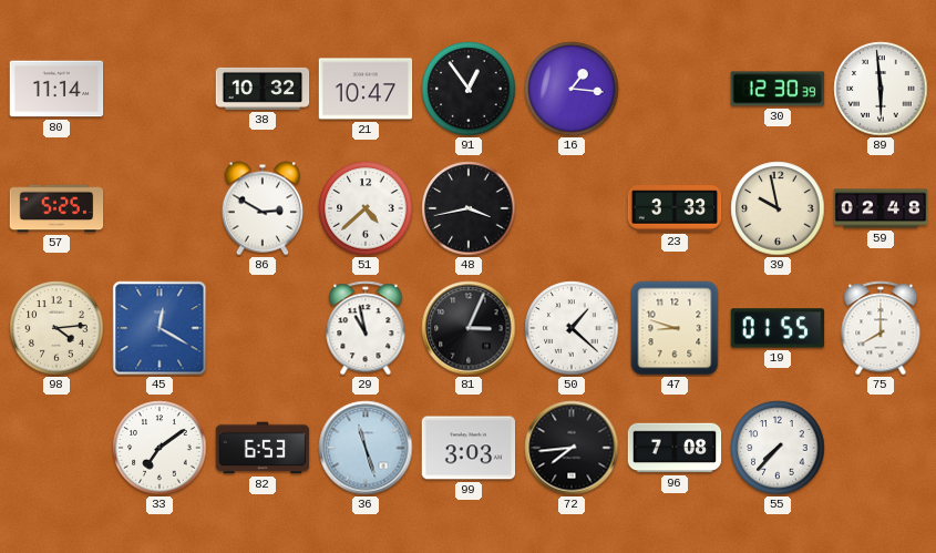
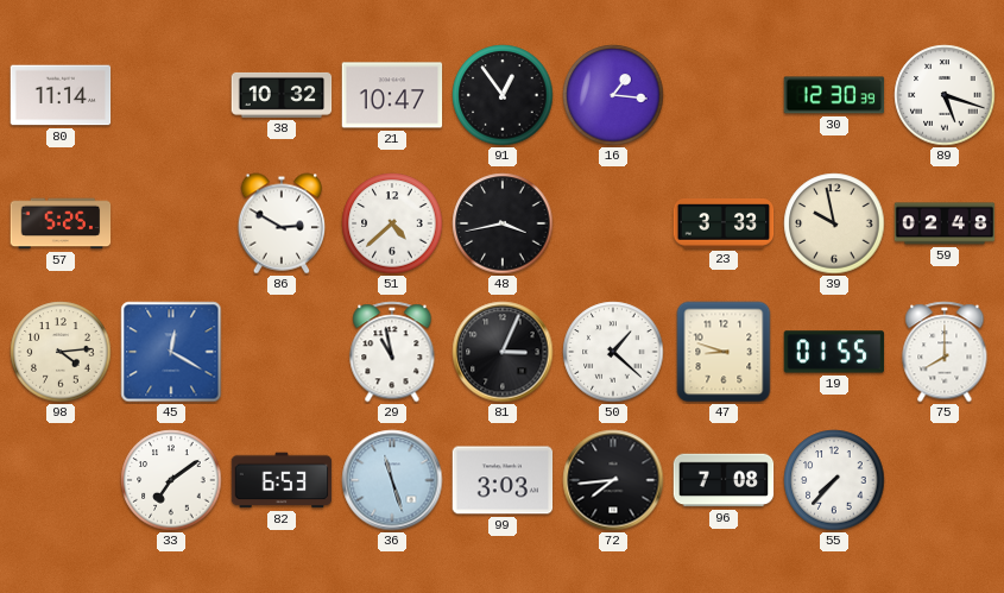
89: 5:59 -> 5:18
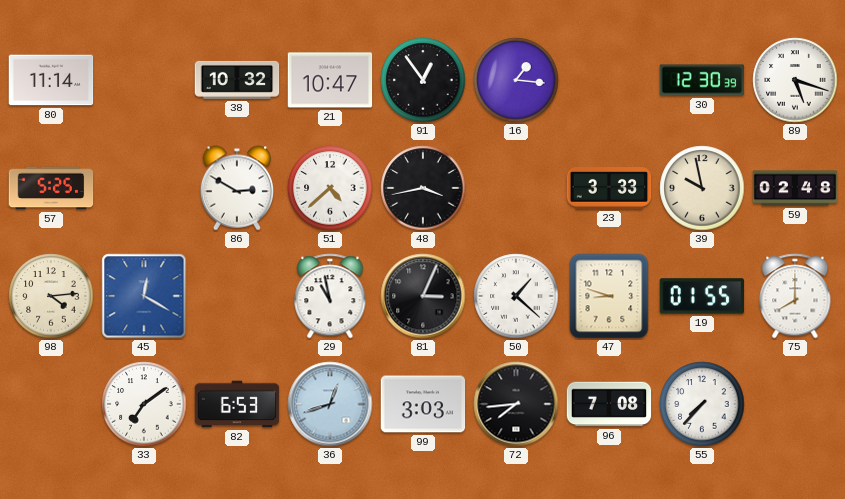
36: 11:27 -> 12:42
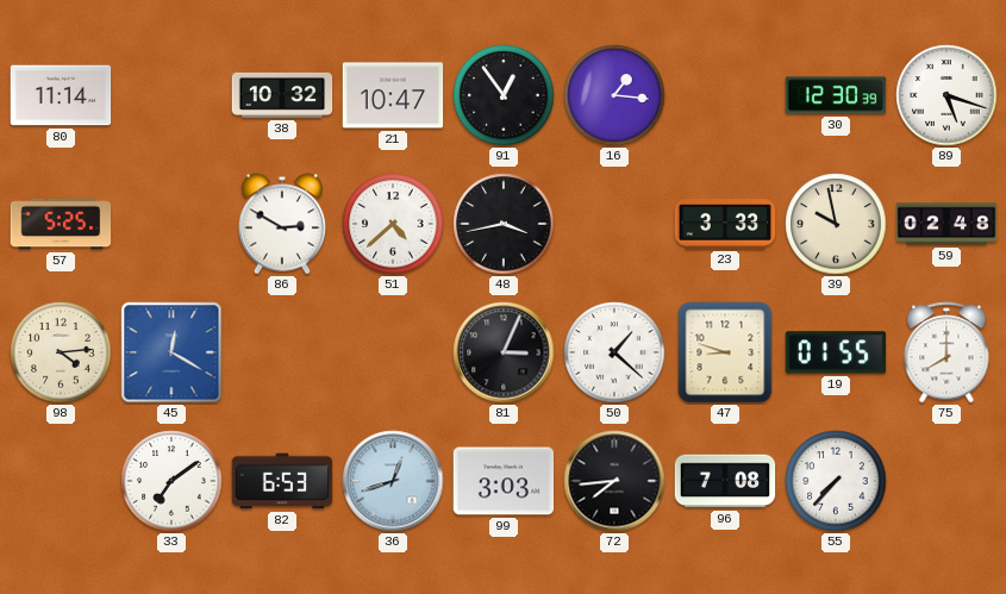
29: 10:58 -> none
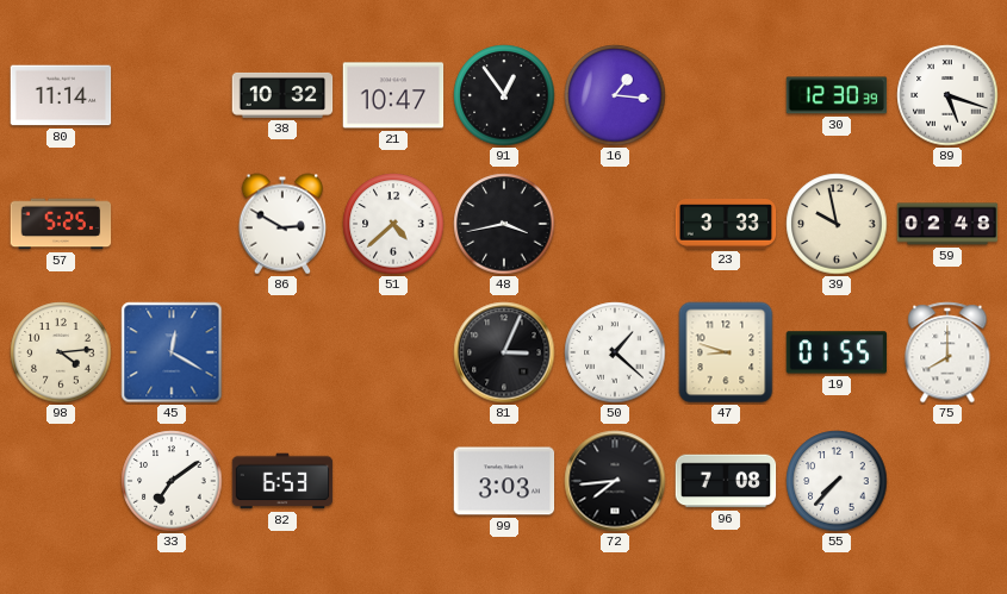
36: 12:42 -> none
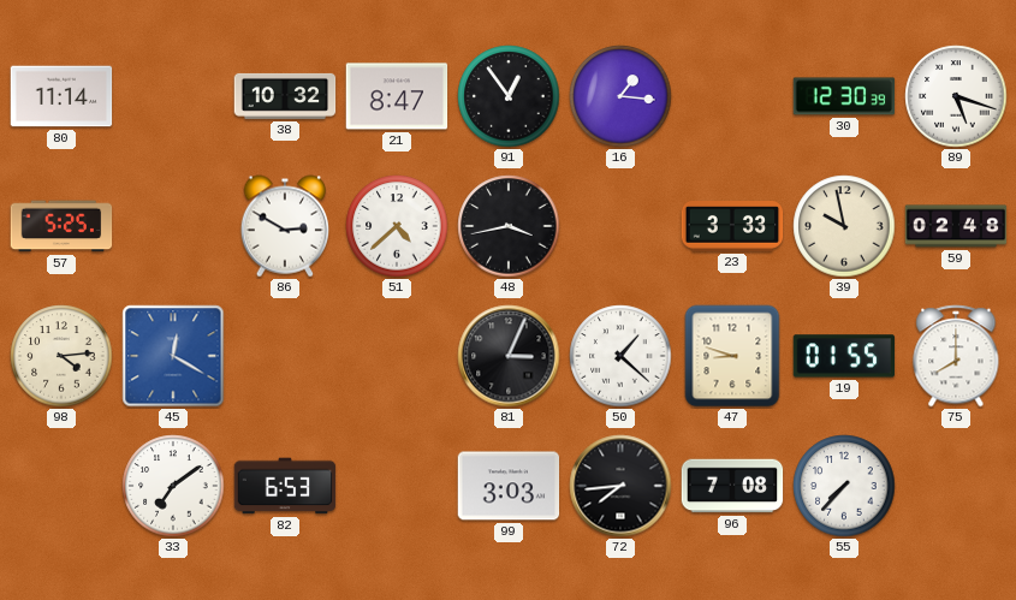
21: 10:47 -> 8:47
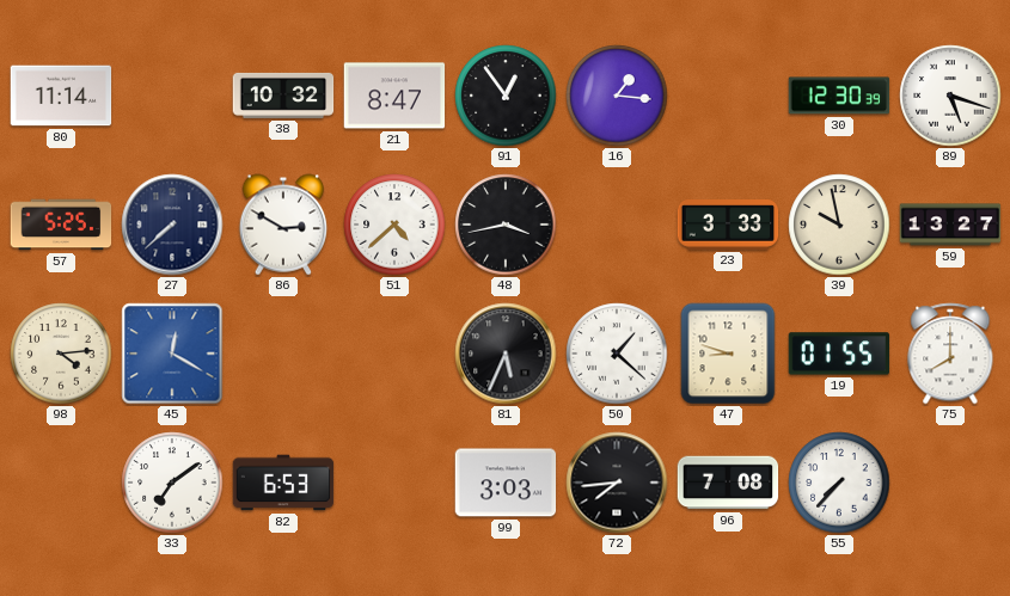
27: none -> 7:38
59: 02:48 -> 13:27
81: 3:04 -> 5:34
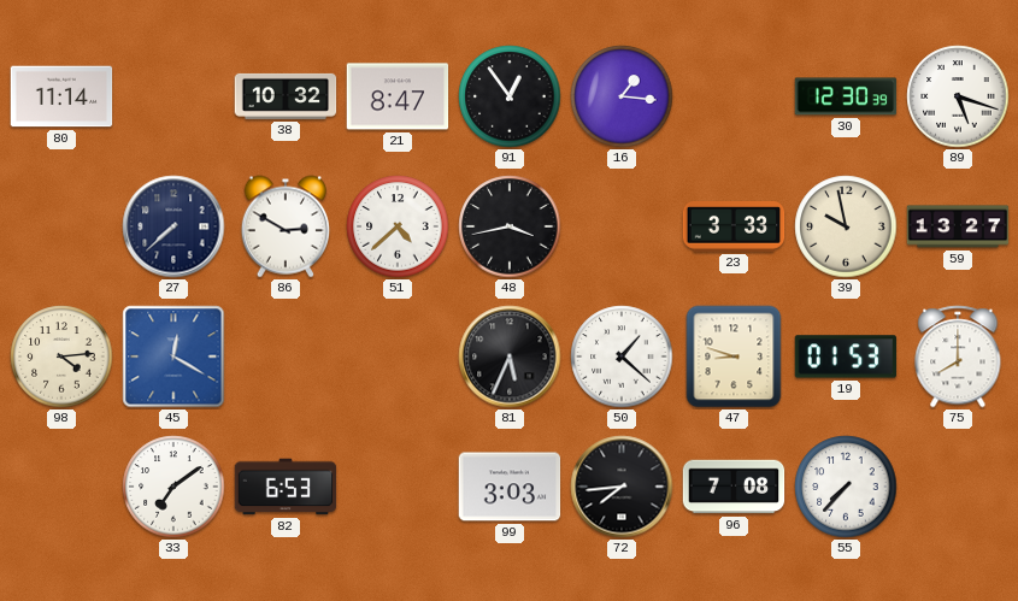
57: 5:25 -> none
19: 01:55 -> 01:53
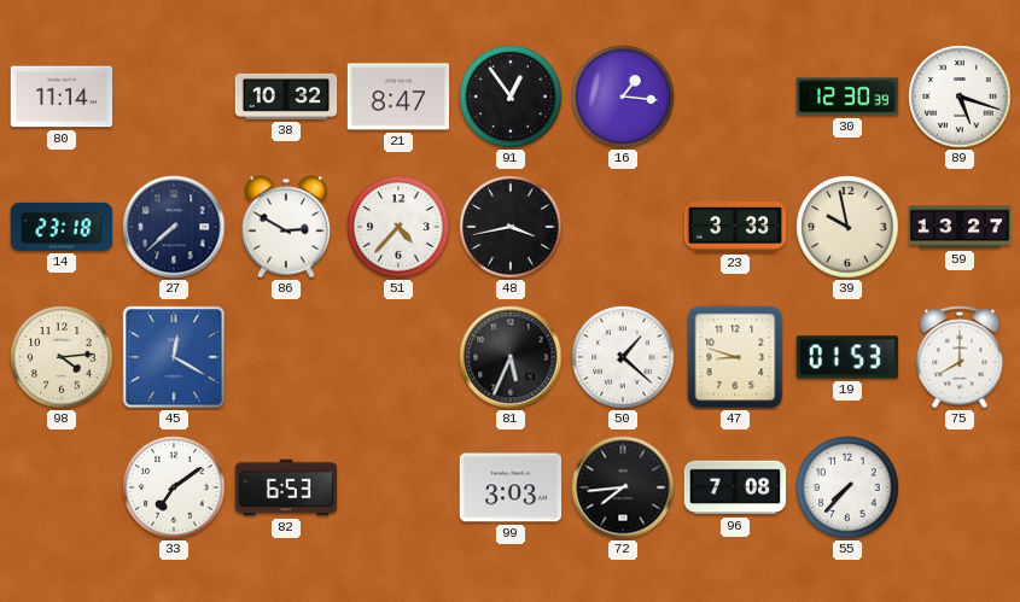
14: none -> 23:18
51: 4:38 -> 4:37
